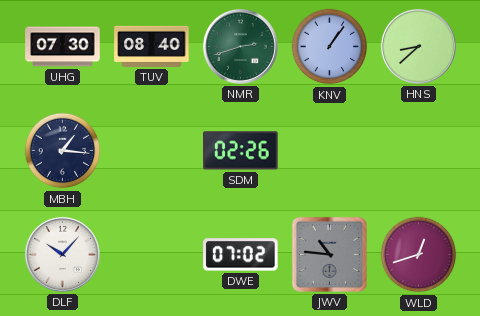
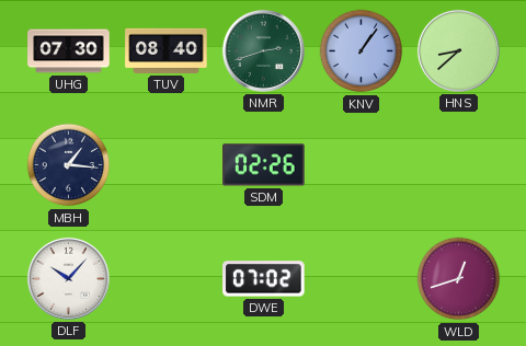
JWV: 10:46 -> none
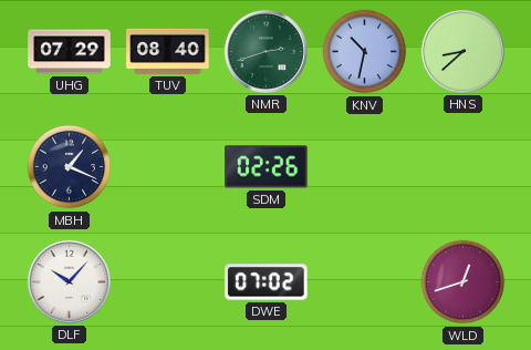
UHG: 07:30 -> 07:29
KNV: 1:06 -> 10:32
MBH: 1:16 -> 1:19
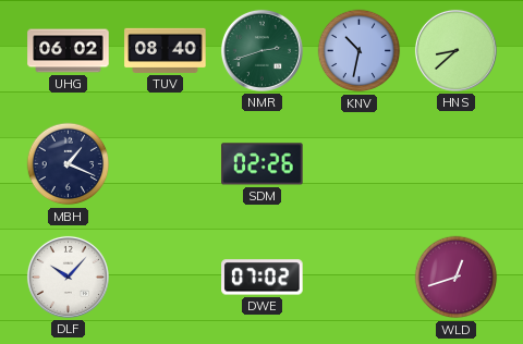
UHG: 07:29 -> 06:02
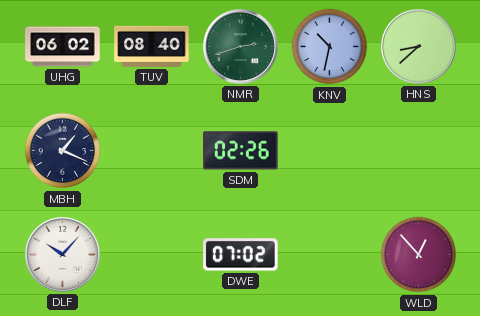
WLD: 12:42 -> 12:53
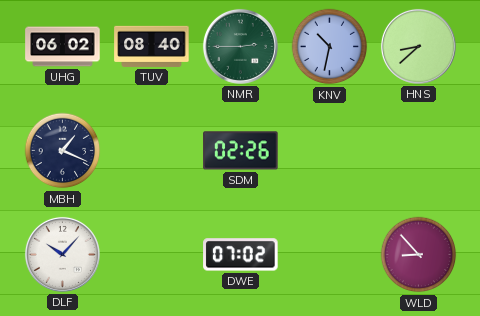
NMR: 2:42 -> 2:45
WLD: 12:53 -> 8:53
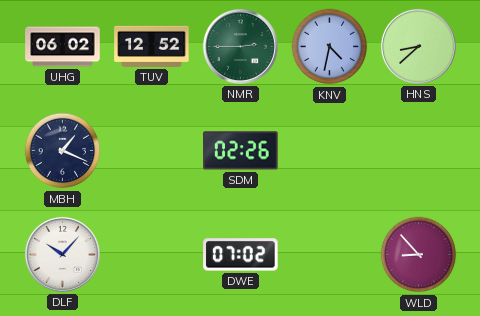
TUV: 08:40 -> 12:52
KNV: 10:32 -> 4:32
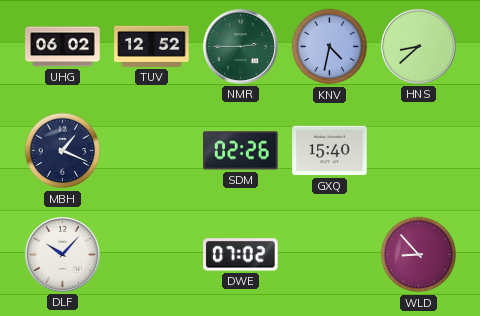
GXQ: none -> 15:40
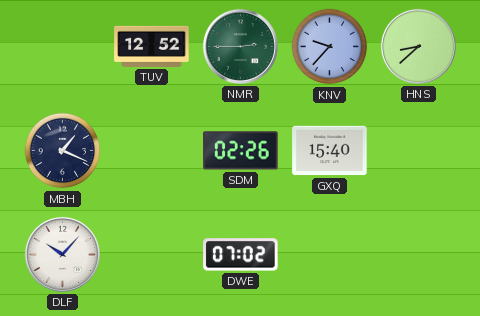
UHG: 06:02 -> none
KNV: 4:32 -> 9:37
WLD: 8:53 -> none
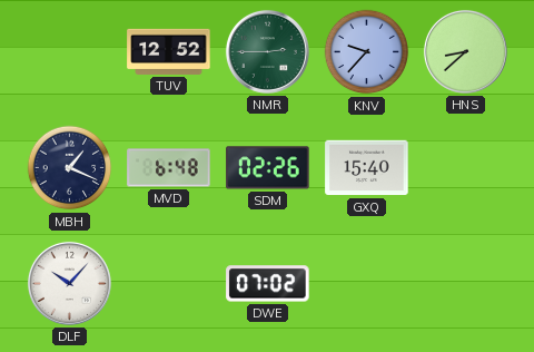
MVD: none -> 6:48
